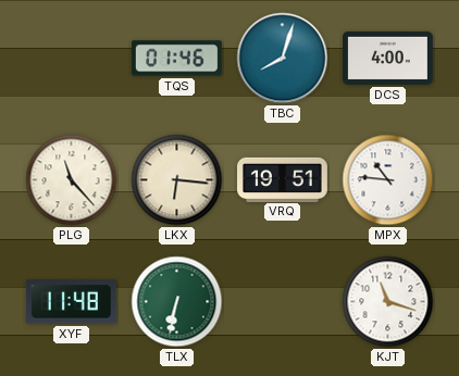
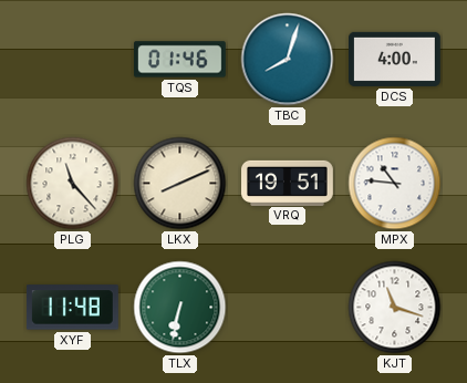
LKX: 6:16 -> 8:11
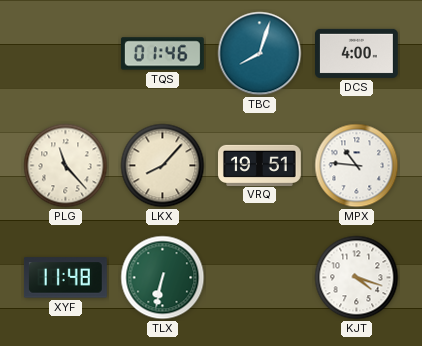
LKX: 8:11 -> 8:07
KJT: 11:18 -> 4:18
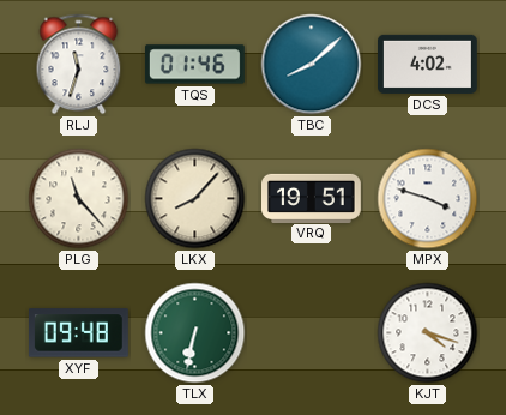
RLJ: none -> 11:33
TBC: 8:03 -> 8:08
DCS: 4:00 -> 4:02
MPX: 10:46 -> 3:48
XYF: 11:48 -> 09:48
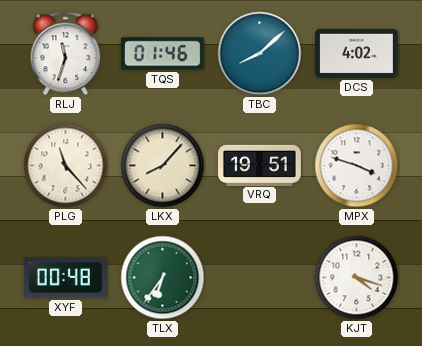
XYF: 09:48 -> 00:48
TLX: 6:32 -> 6:36
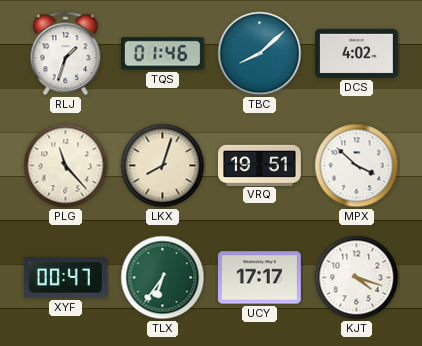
RLJ: 11:33 -> 1:33
LKX: 8:07 -> 8:03
MPX: 3:48 -> 3:52
XYF: 00:48 -> 00:47
UCY: none -> 17:17
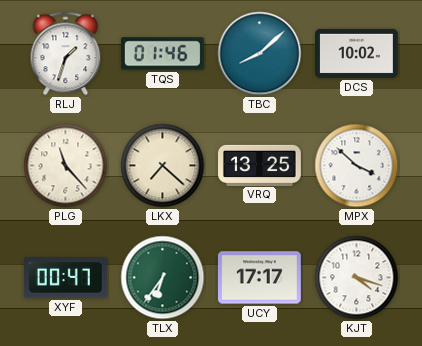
DCS: 4:02 -> 10:02
LKX: 8:03 -> 7:22
VRQ: 19:51 -> 13:25
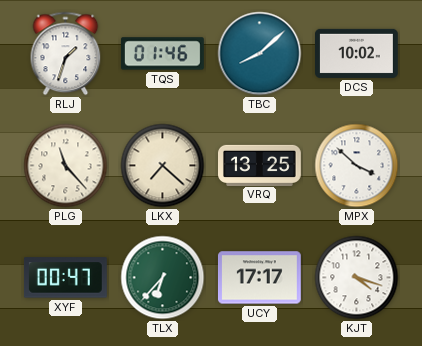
TLX: 6:36 -> 6:37
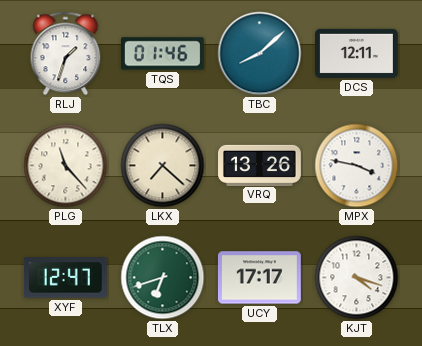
DCS: 10:02 -> 12:11
VRQ: 13:25 -> 13:26
MPX: 3:52 -> 3:47
XYF: 00:47 -> 12:47
TLX: 6:37 -> 6:42
